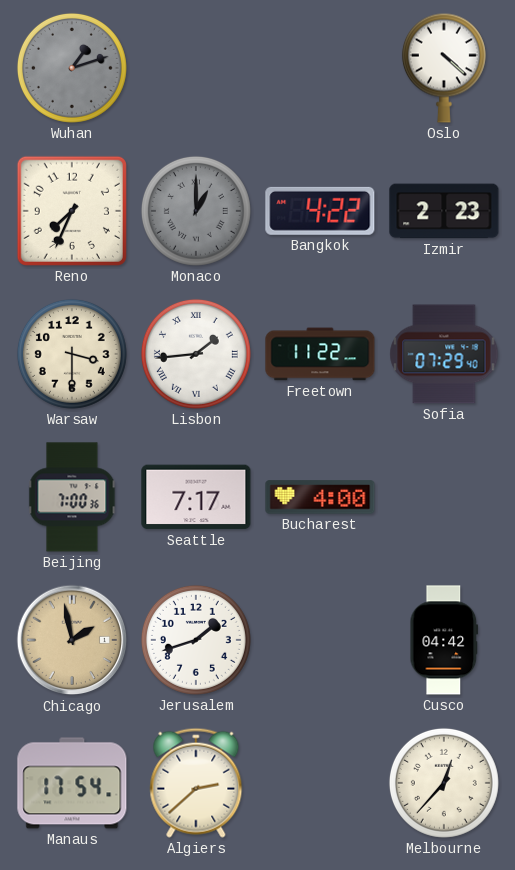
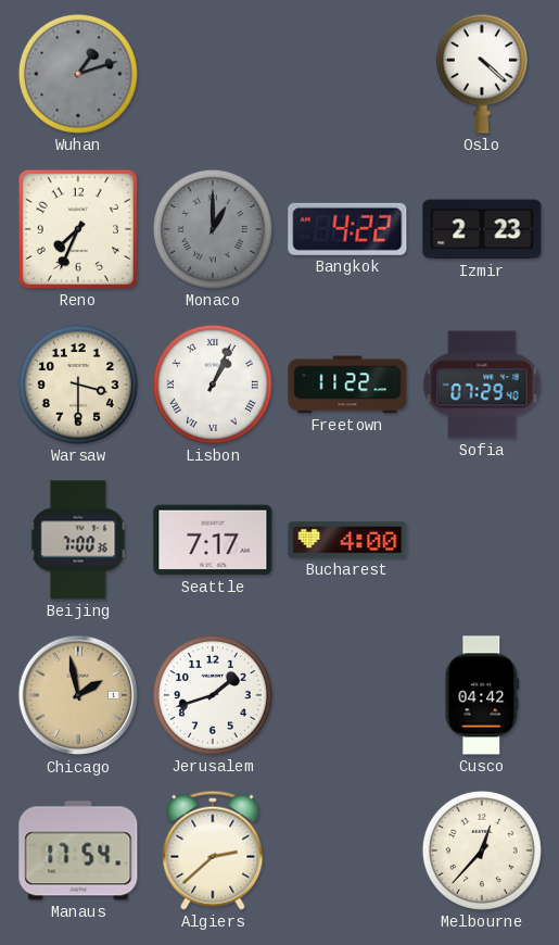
Lisbon: 1:44 -> 1:04
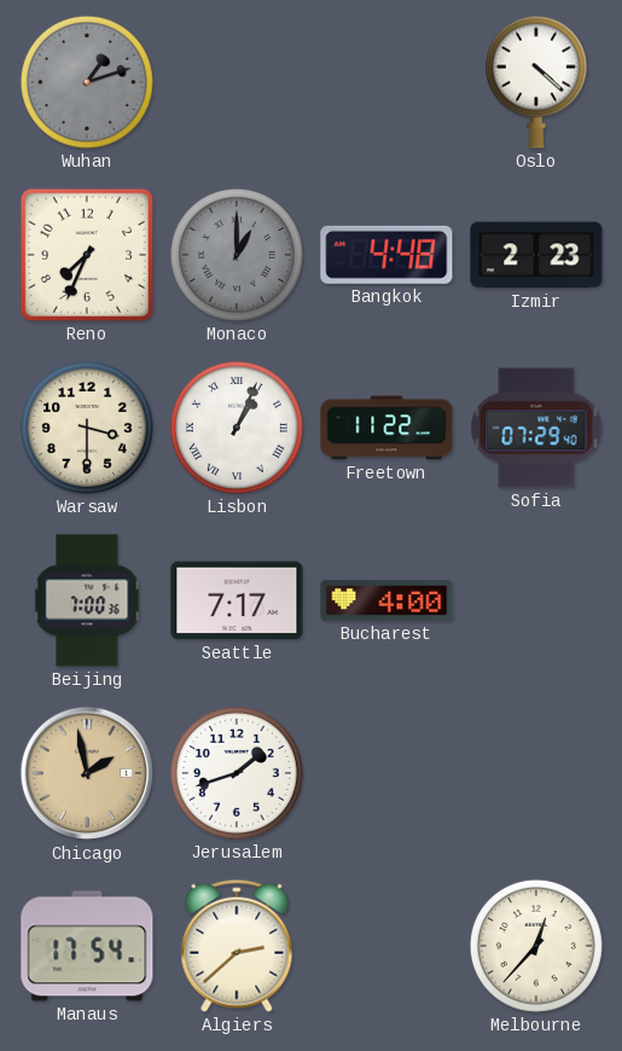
Bangkok: 4:22 -> 4:48
Cusco: 04:42 -> none
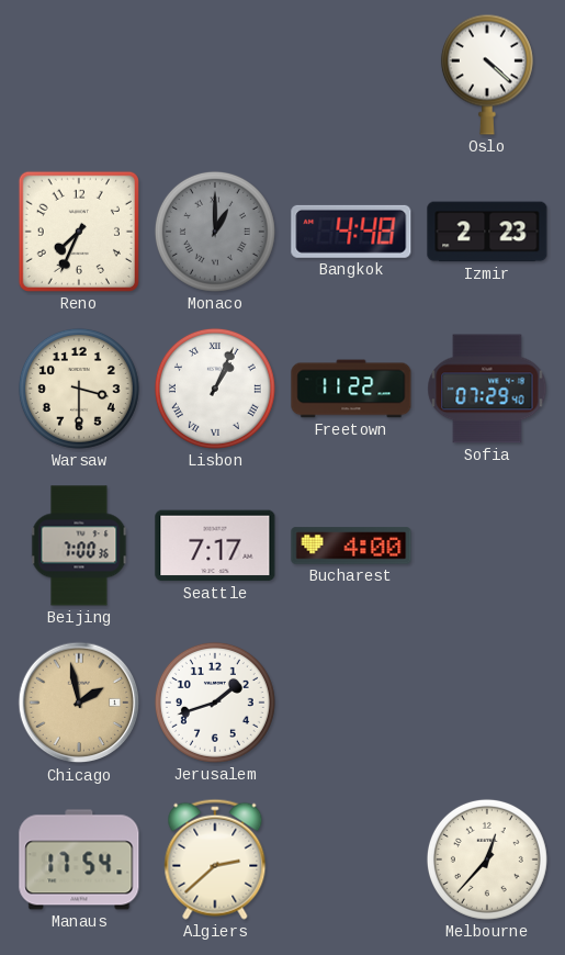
Wuhan: 1:12 -> none
